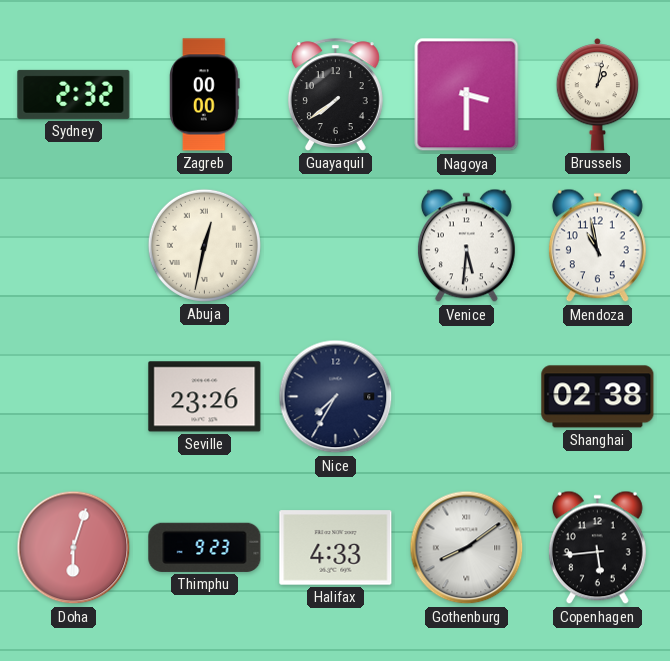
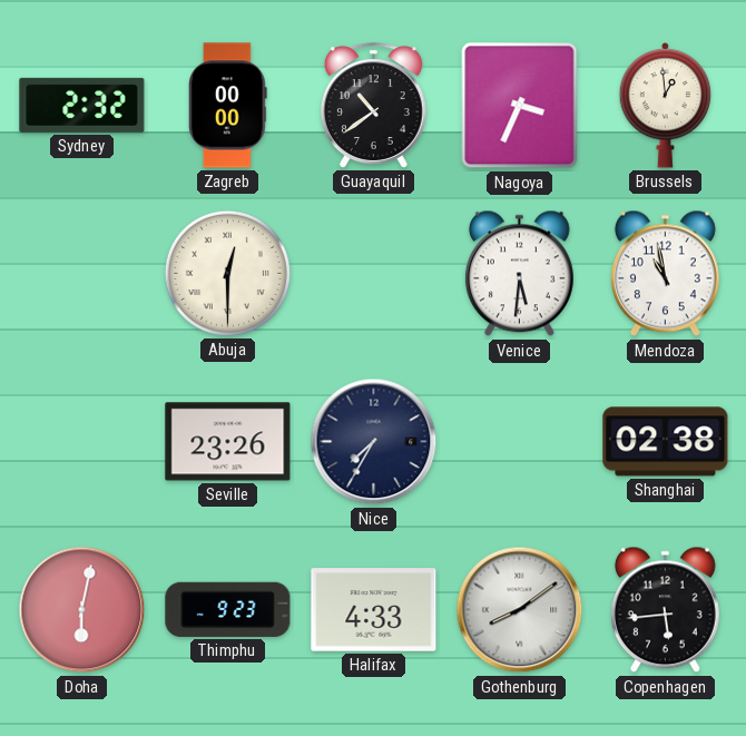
Guayaquil: 7:39 -> 10:39
Nagoya: 3:30 -> 3:34
Brussels: 1:02 -> 12:59
Abuja: 12:32 -> 12:30
Doha: 6:03 -> 6:02
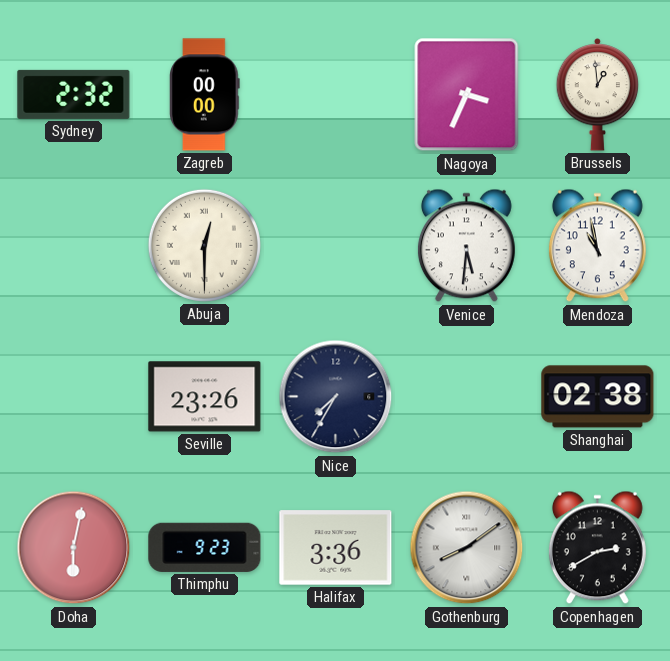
Guayaquil: 10:39 -> none
Halifax: 4:33 -> 3:36
Copenhagen: 5:44 -> 2:40
